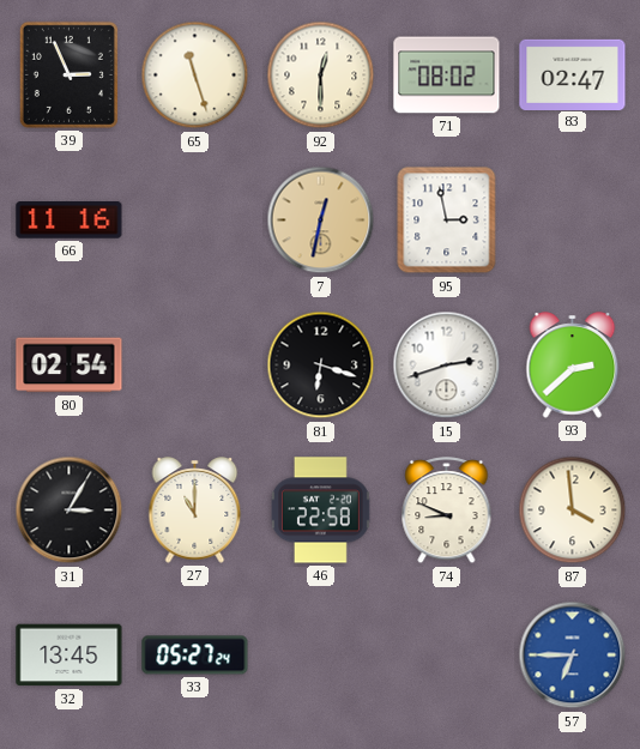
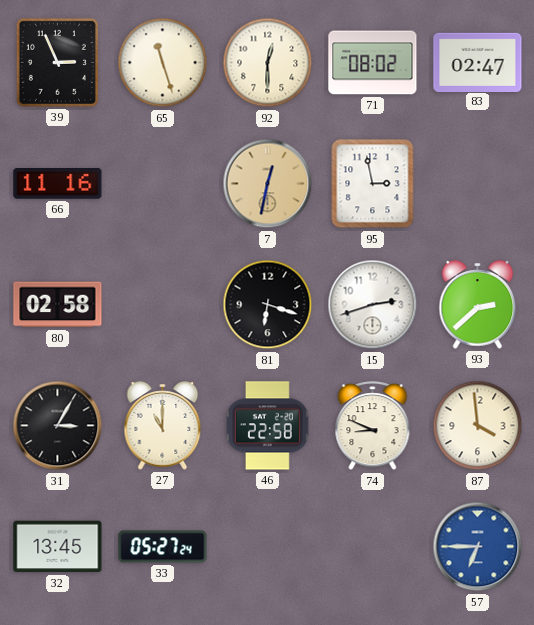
80: 02:54 -> 02:58
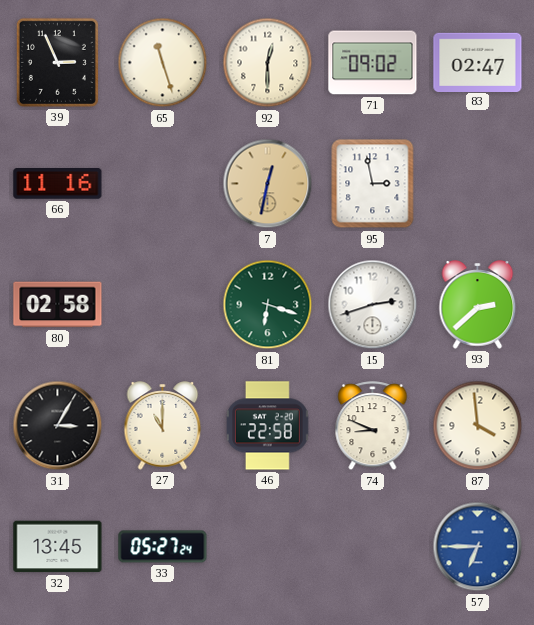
71: 08:02 -> 09:02
81 dial: black -> green
